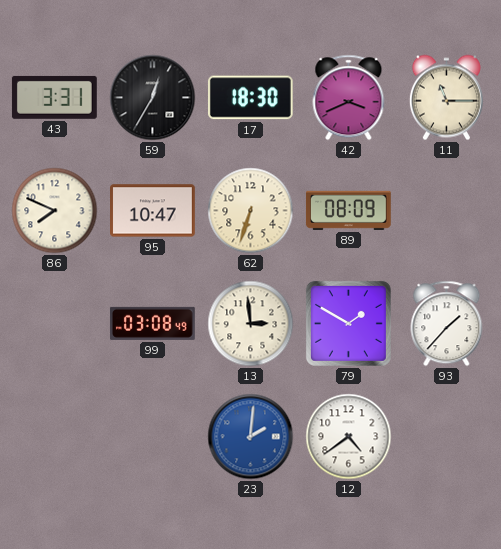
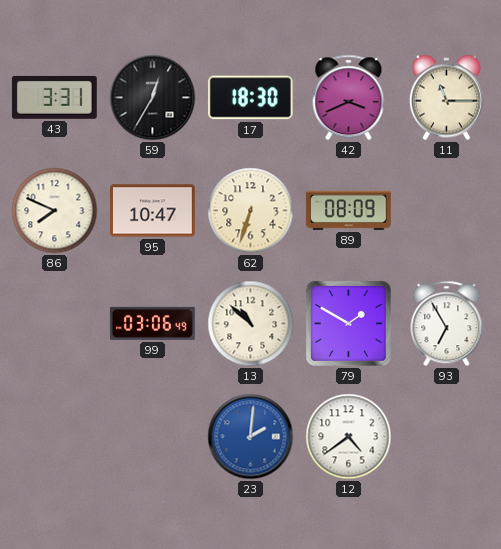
99: 03:08 -> 03:06
13: 2:59 -> 10:52
93: 1:37 -> 6:55
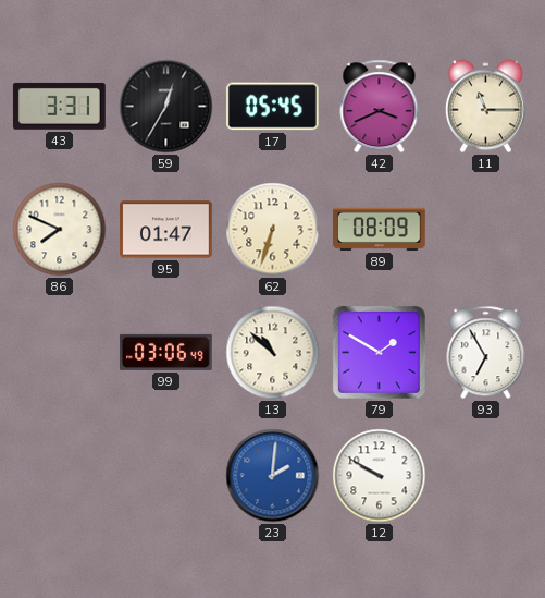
17: 18:30 -> 05:45
95: 10:47 -> 01:47
12: 4:39 -> 9:50
